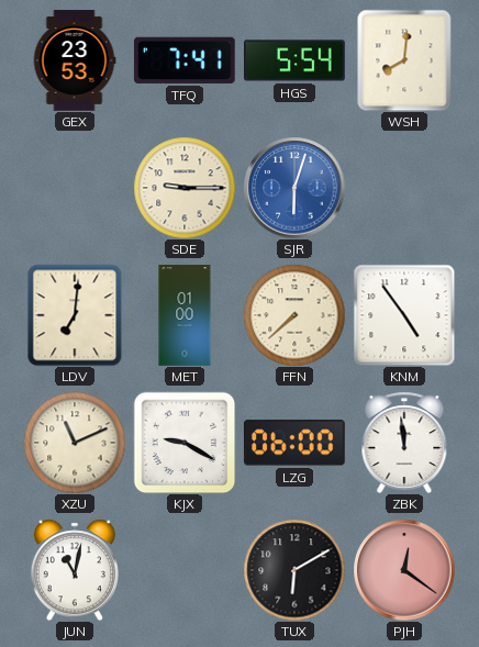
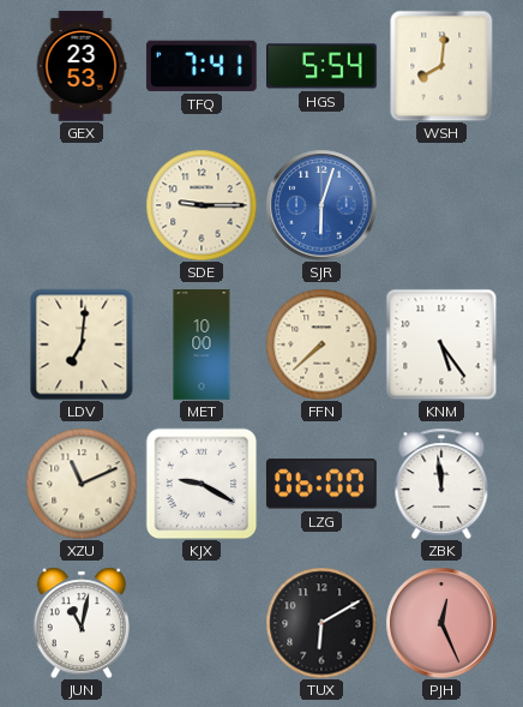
MET: 01:00 -> 10:00
KNM: 4:54 -> 5:24
PJH: 12:21 -> 12:26
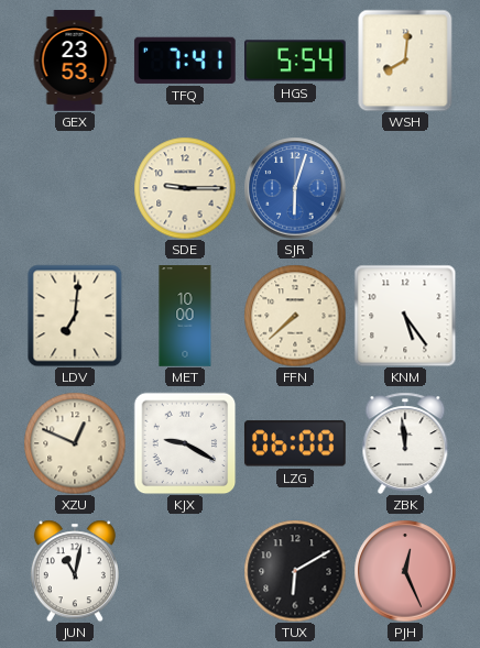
XZU: 11:11 -> 12:49
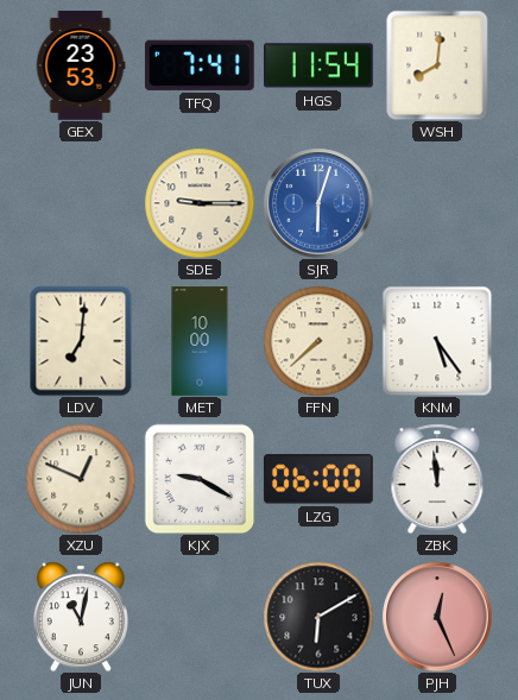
HGS: 5:54 -> 11:54
